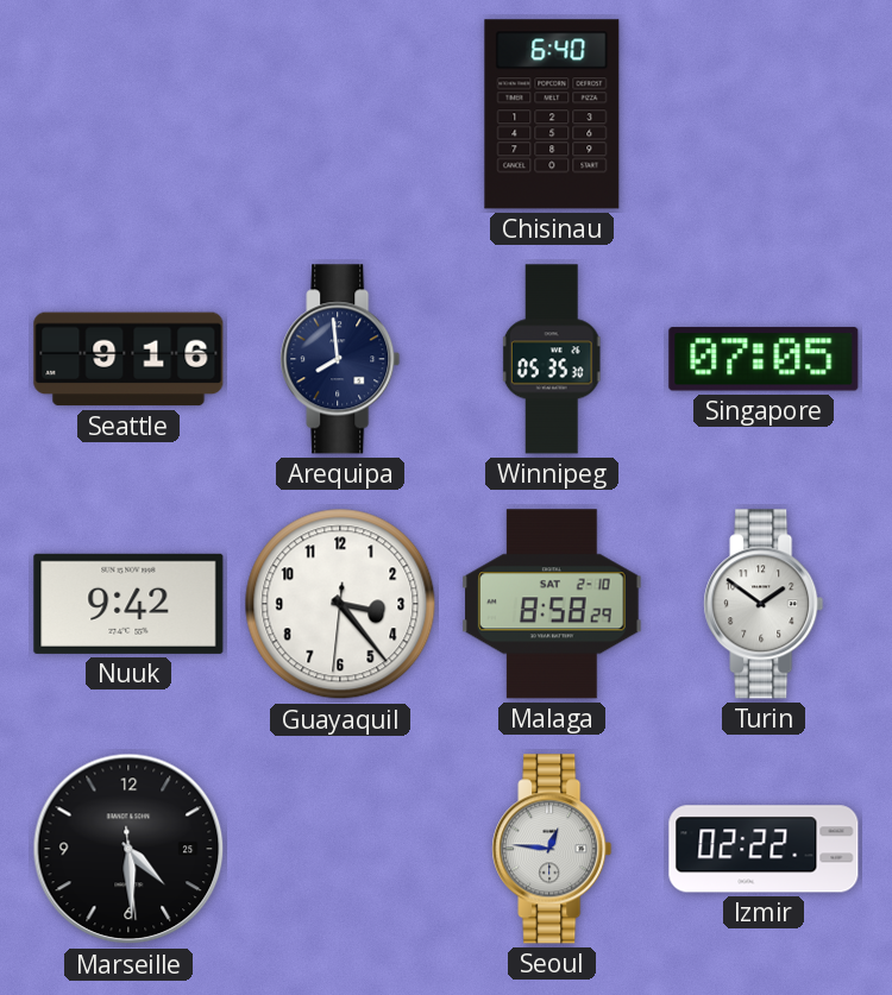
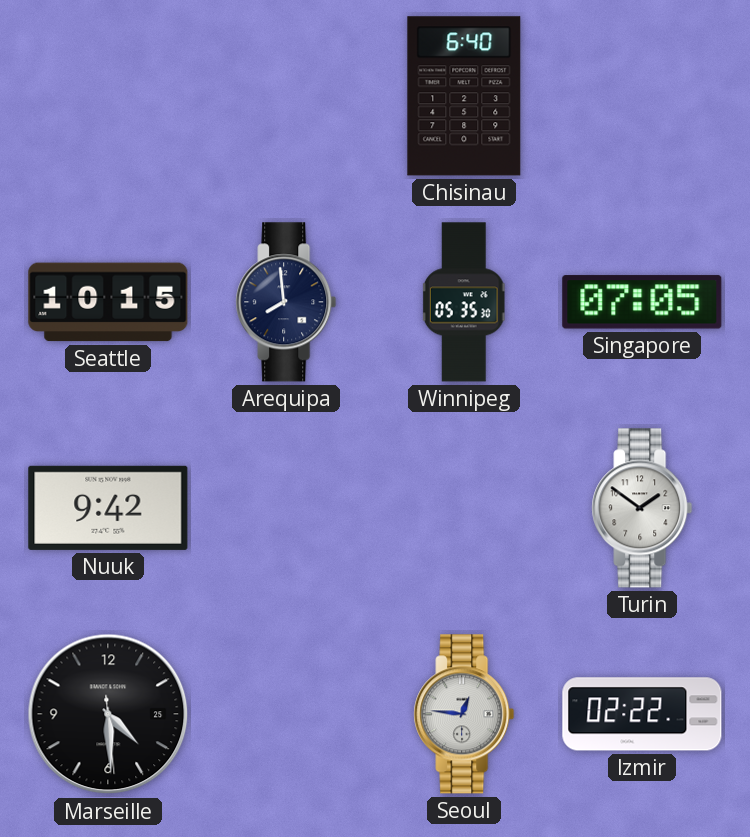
Seattle: 9:16 -> 10:15
Guayaquil: 3:23 -> none
Malaga: 8:58 -> none
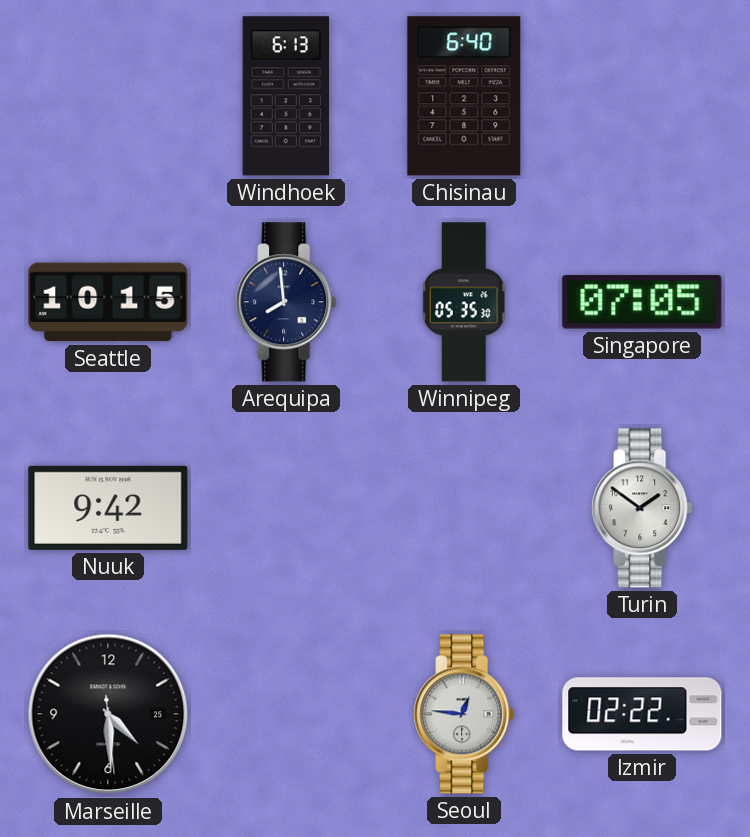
Windhoek: none -> 6:13
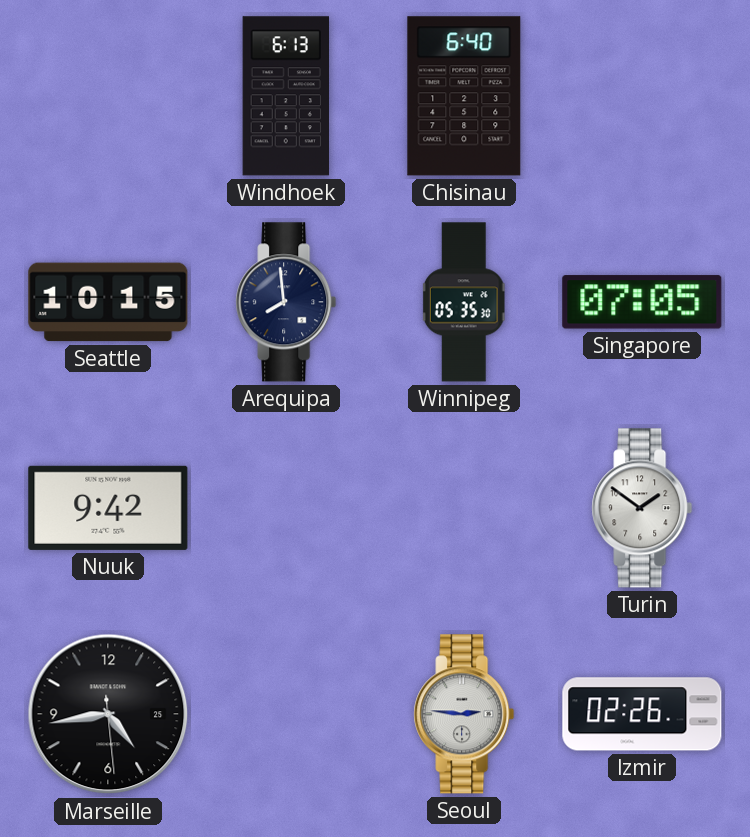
Marseille: 4:29 -> 4:43
Seoul: 12:46 -> 2:46
Izmir: 02:22 -> 02:26
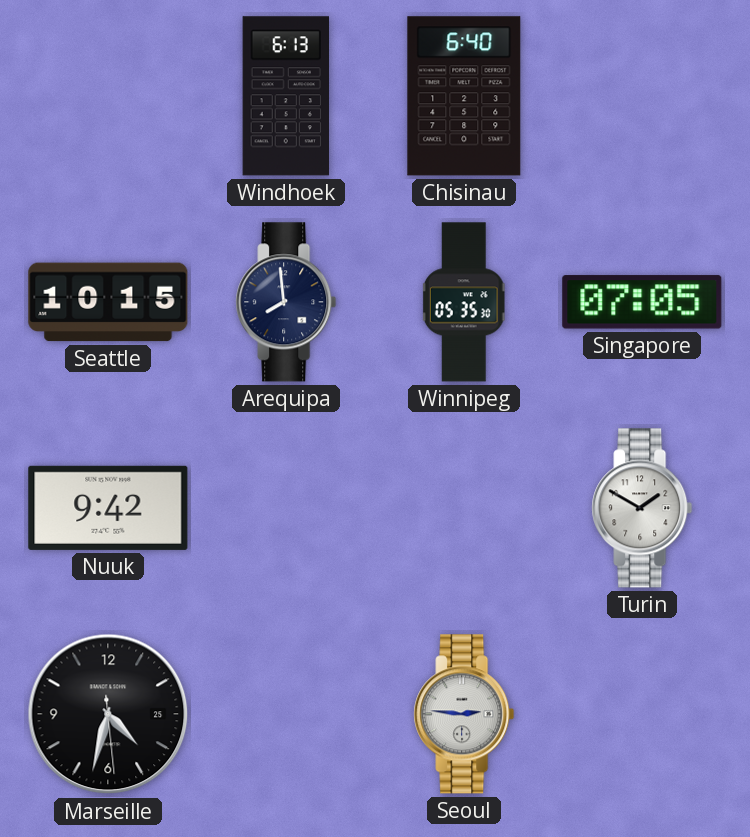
Turin: 1:51 -> 1:50
Marseille: 4:43 -> 4:32
Izmir: 02:26 -> none
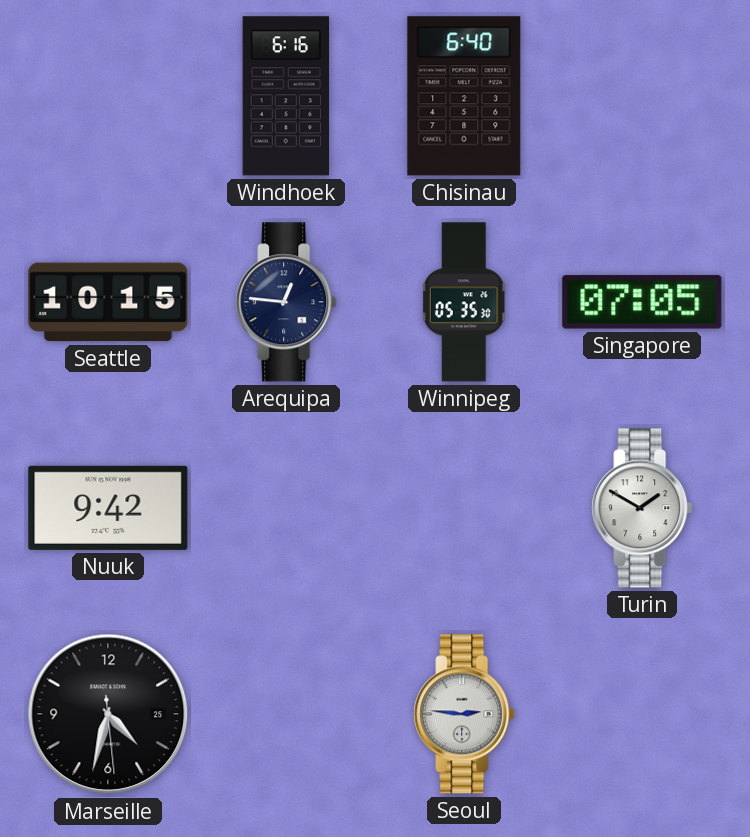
Windhoek: 6:13 -> 6:16
Arequipa: 7:59 -> 12:46
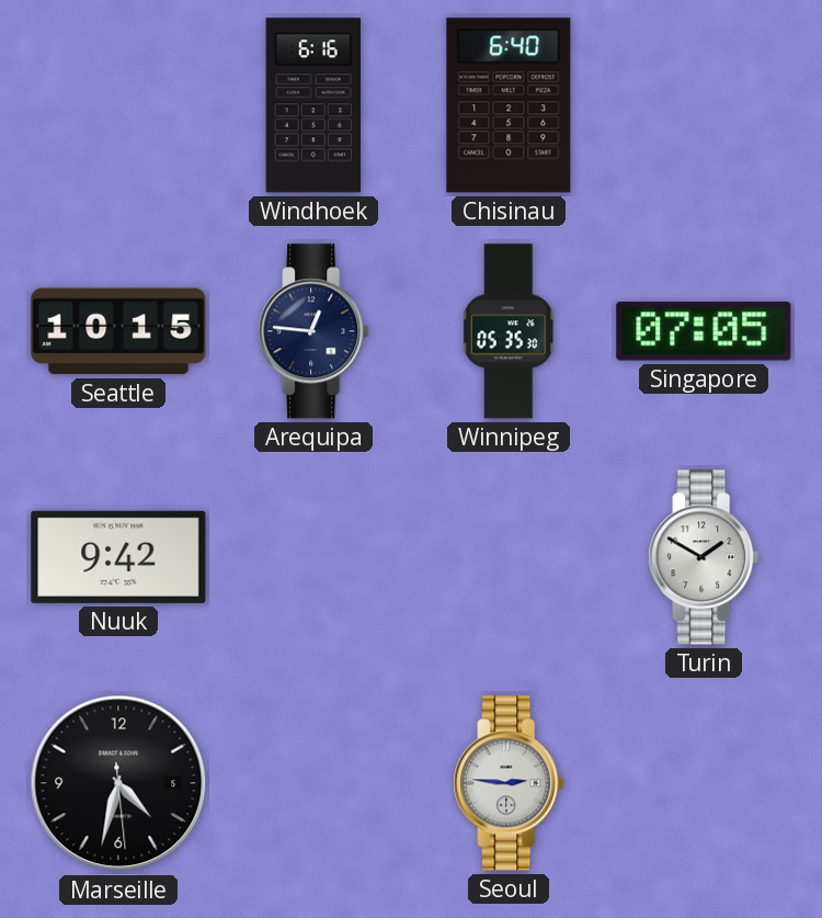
Marseille date: 25 -> 5
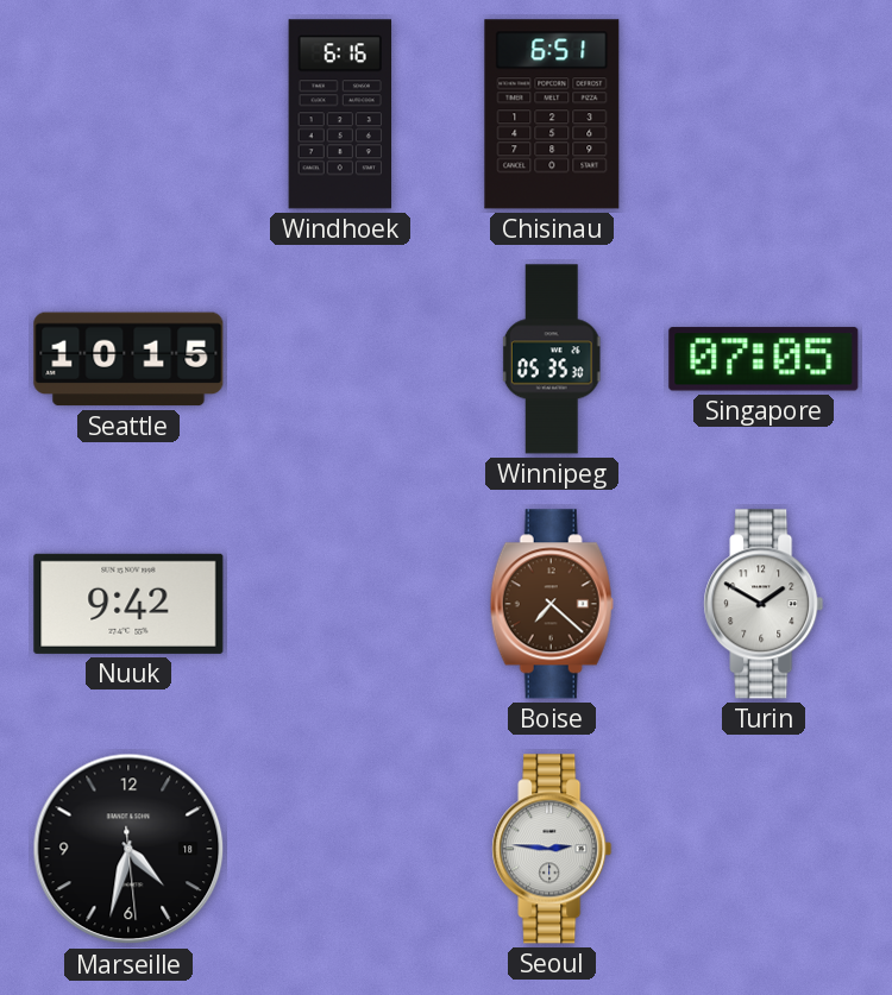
Chisinau: 6:40 -> 6:51
Arequipa: 12:46 -> none
Boise: none -> 7:22
Marseille date: 5 -> 18
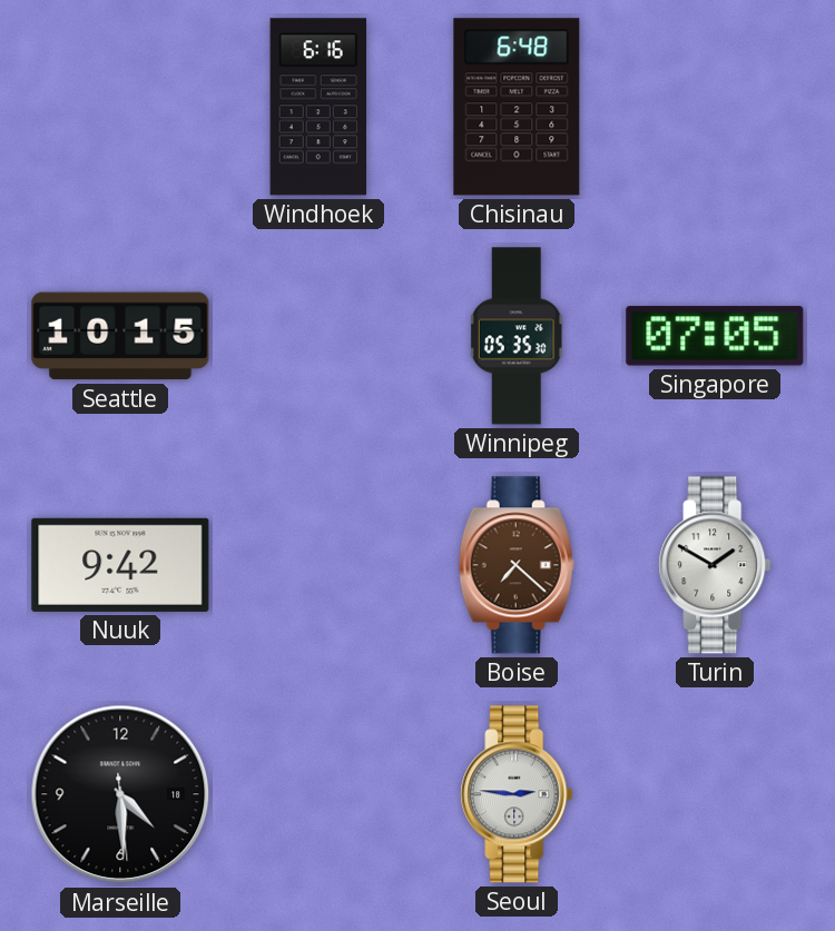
Chisinau: 6:51 -> 6:48
Marseille: 4:32 -> 4:29
